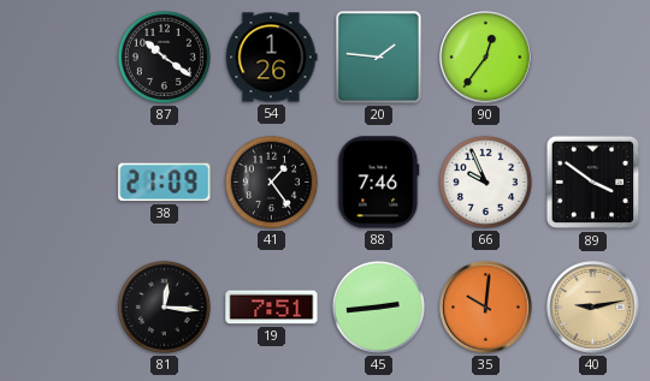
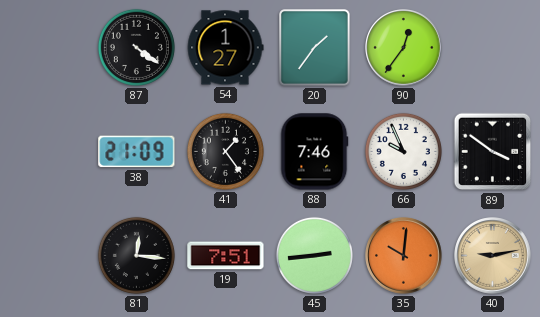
87: 10:21 -> 4:21
54: 1:26 -> 1:27
20: 1:46 -> 1:36
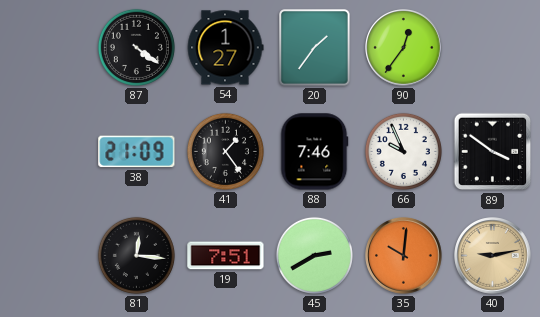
45: 2:44 -> 2:40
